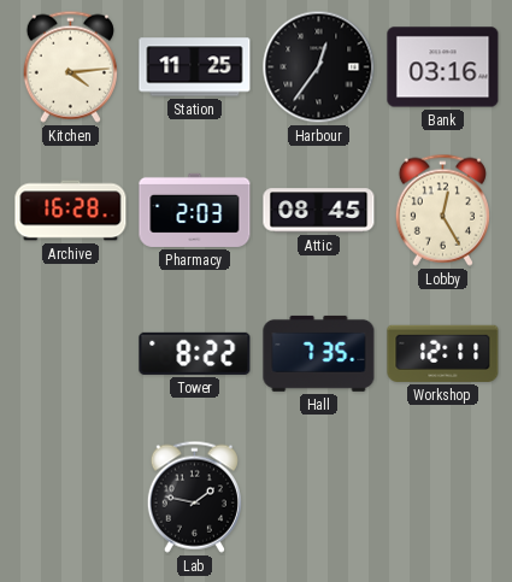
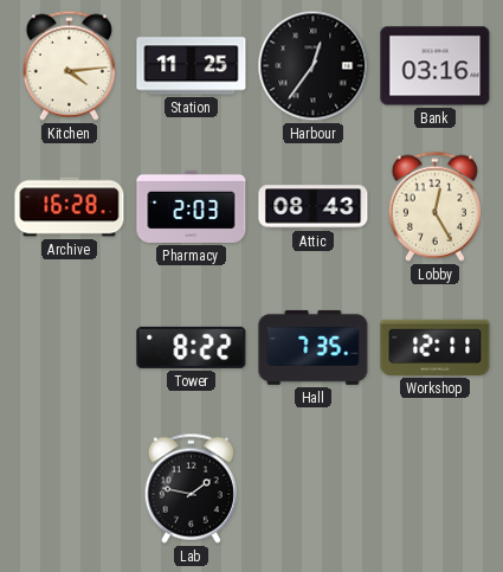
Attic: 08:45 -> 08:43
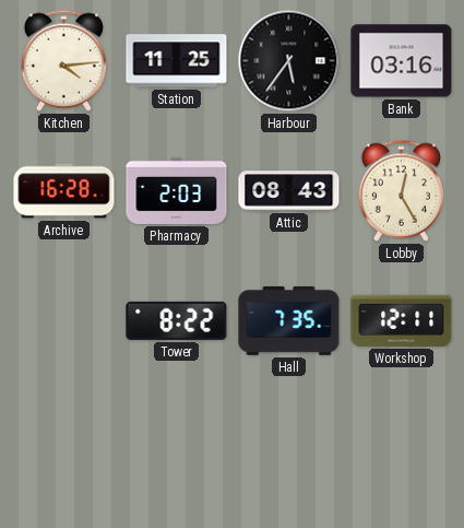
Harbour: 12:36 -> 5:36
Lab: 1:47 -> none
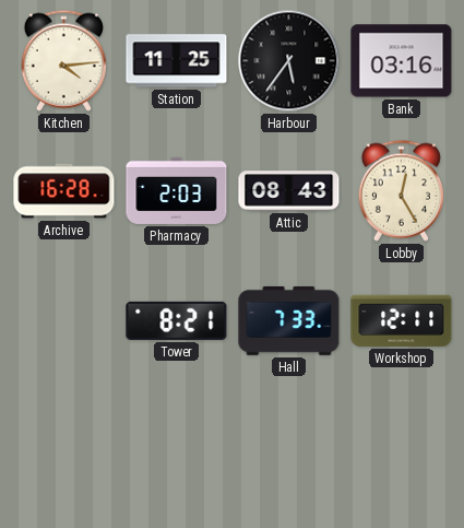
Tower: 8:22 -> 8:21
Hall: 7:35 -> 7:33
